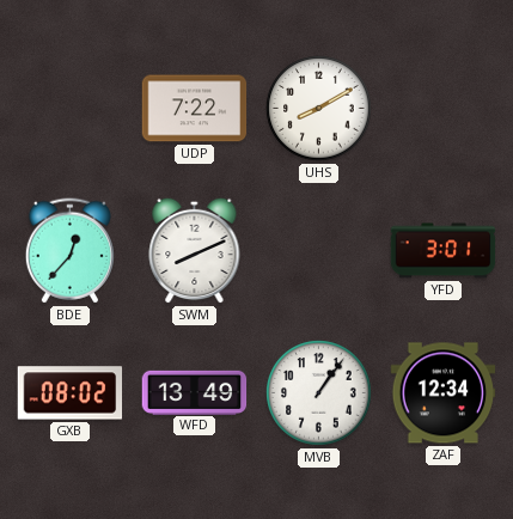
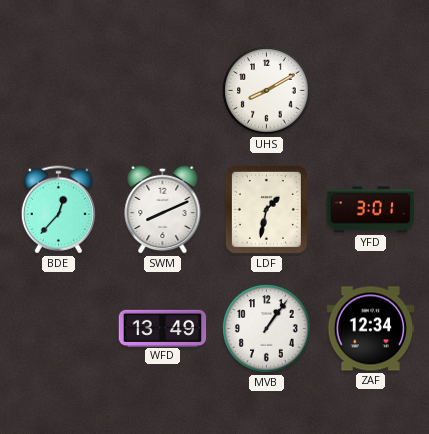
UDP: 7:22 -> none
LDF: none -> 1:32
GXB: 08:02 -> none
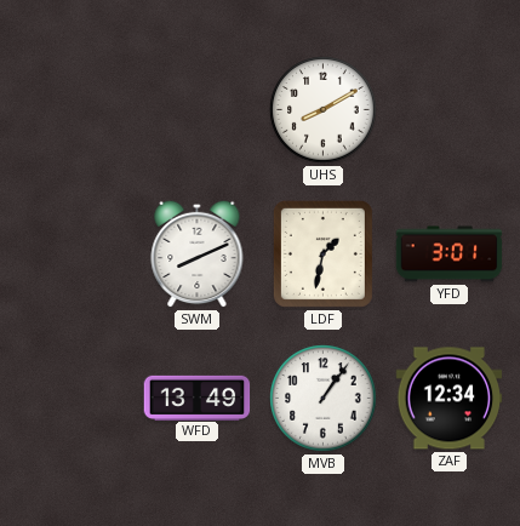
BDE: 12:37 -> none
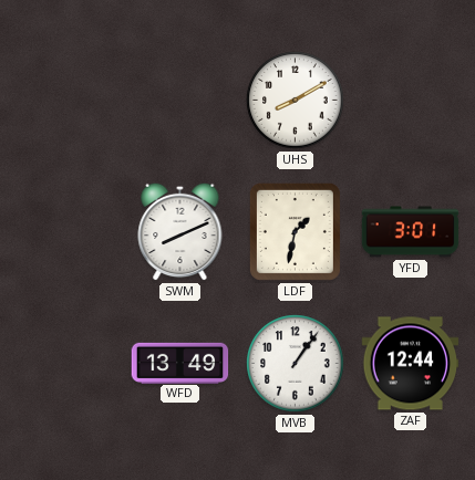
ZAF: 12:34 -> 12:44
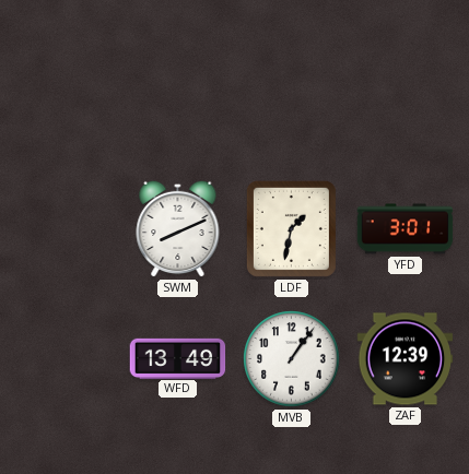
UHS: 8:10 -> none
ZAF: 12:44 -> 12:39
